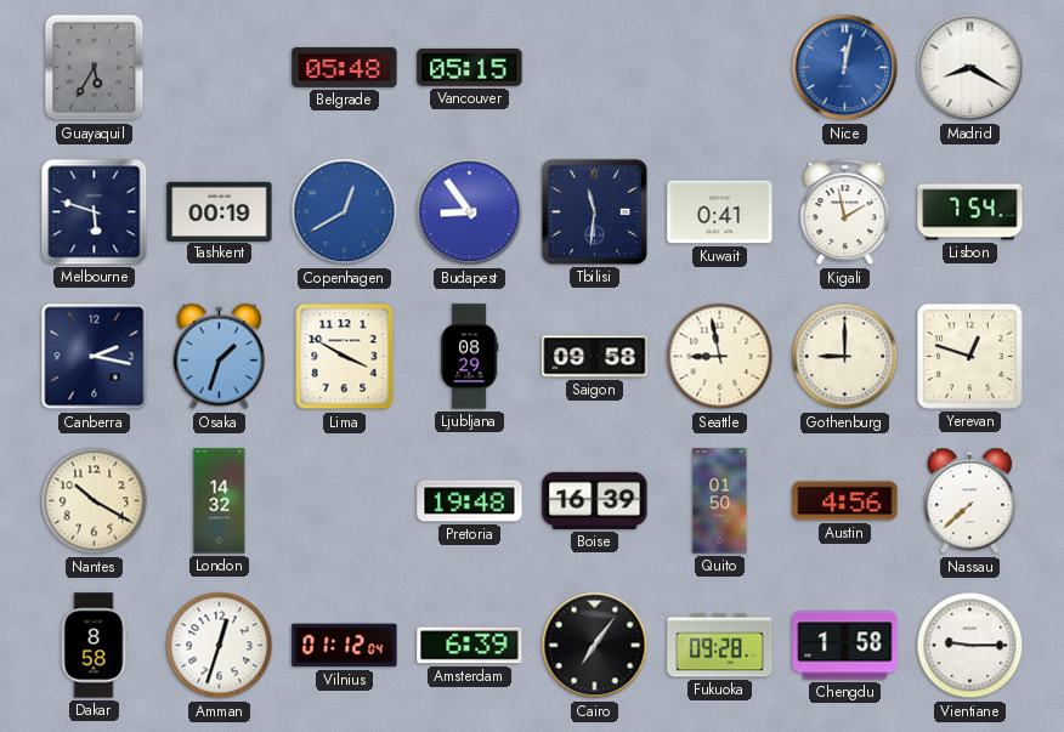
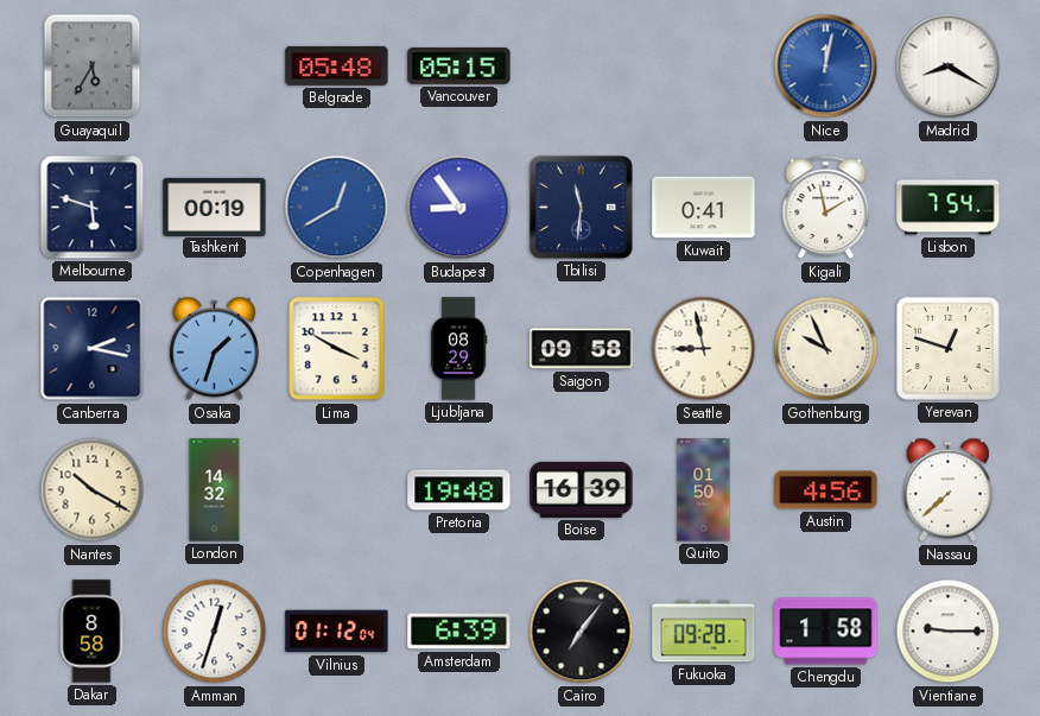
Gothenburg: 9:00 -> 9:56
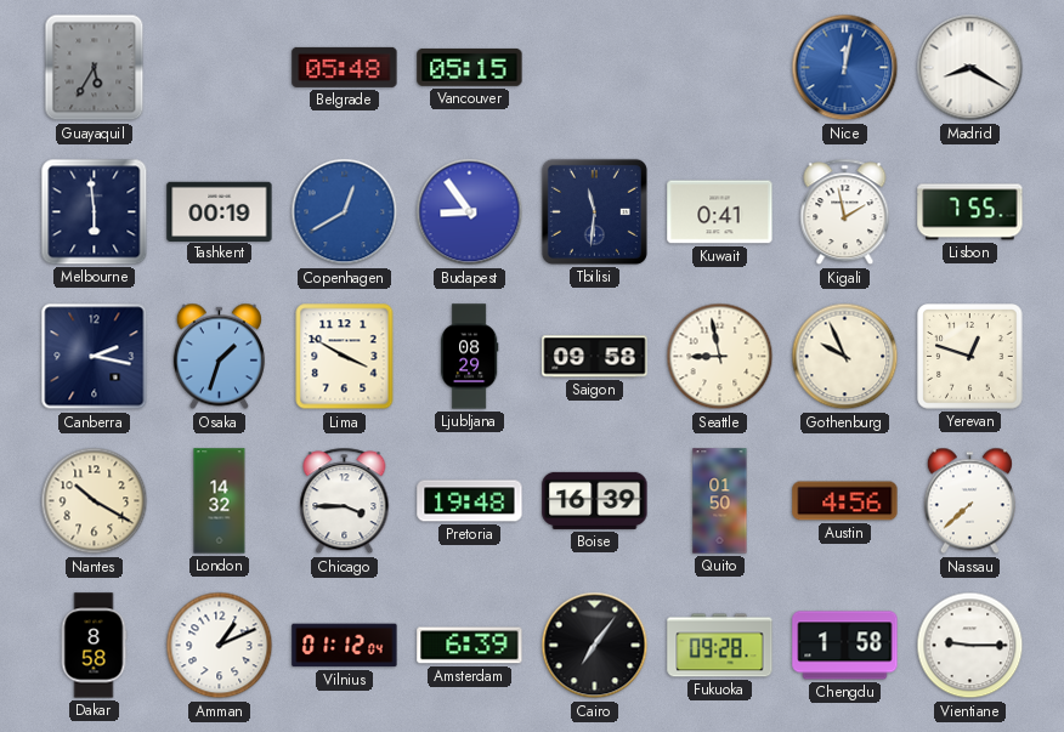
Melbourne: 5:48 -> 5:59
Lisbon: 7:54 -> 7:55
Chicago: none -> 3:45
Amman: 12:33 -> 1:11
